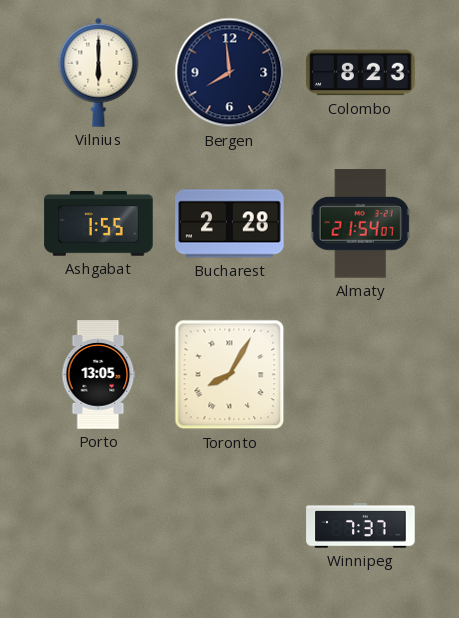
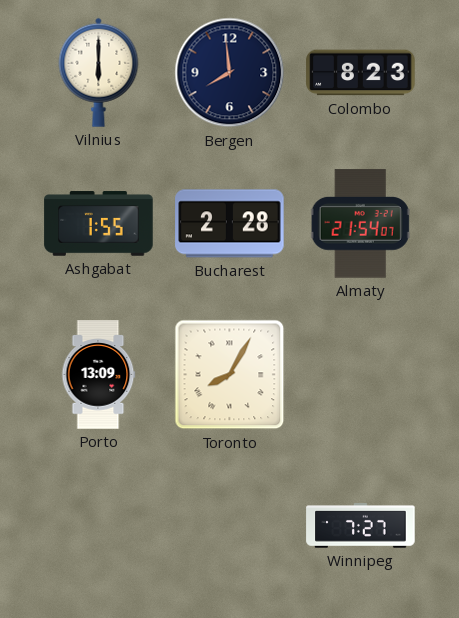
Porto: 13:05 -> 13:09
Winnipeg: 7:37 -> 7:27
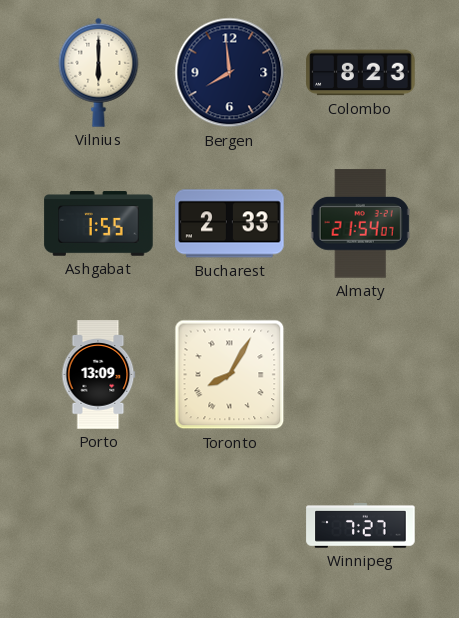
Bucharest: 2:28 -> 2:33
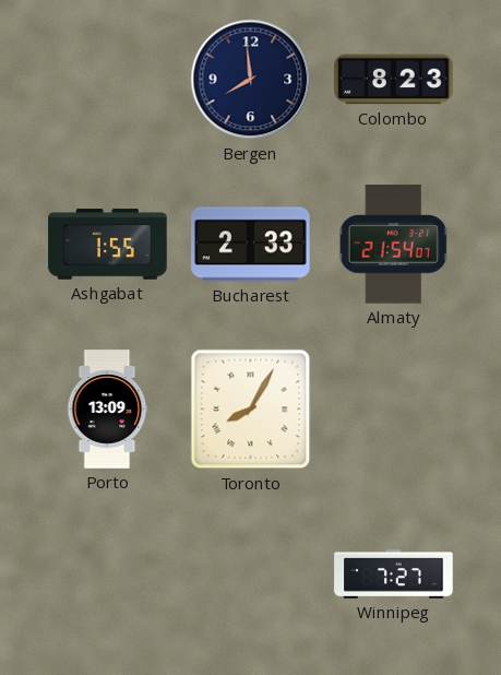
Vilnius: 6:00 -> none
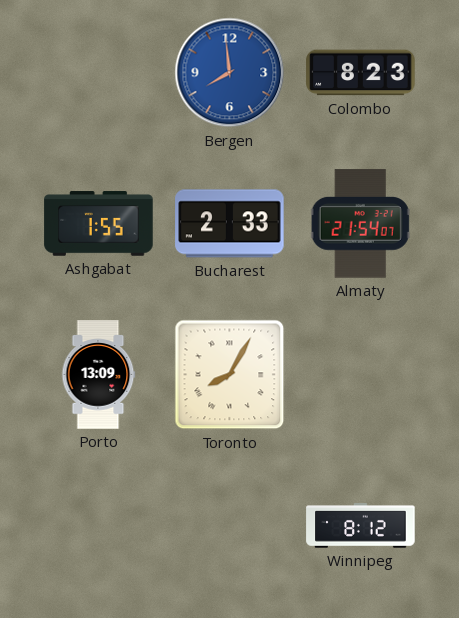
Bergen dial: navy -> blue
Winnipeg: 7:27 -> 8:12
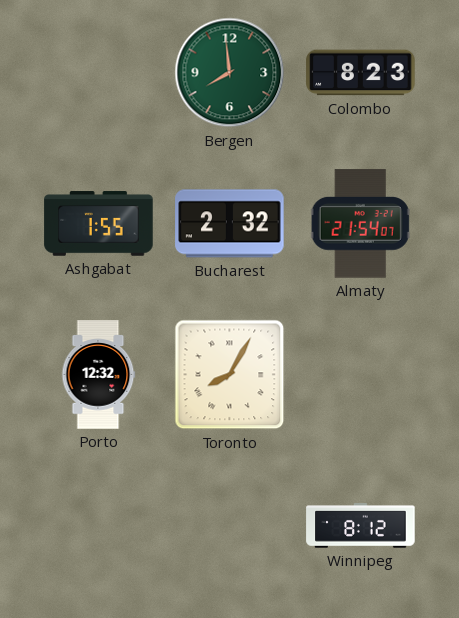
Bergen dial: blue -> green
Bucharest: 2:33 -> 2:32
Porto: 13:09 -> 12:32
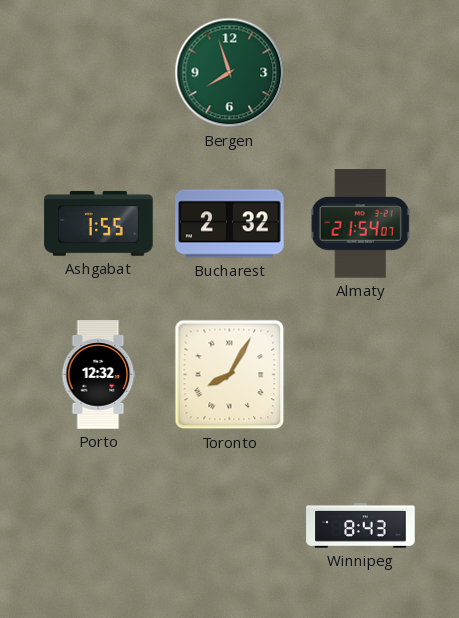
Bergen: 7:59 -> 7:57
Colombo: 8:23 -> none
Winnipeg: 8:12 -> 8:43
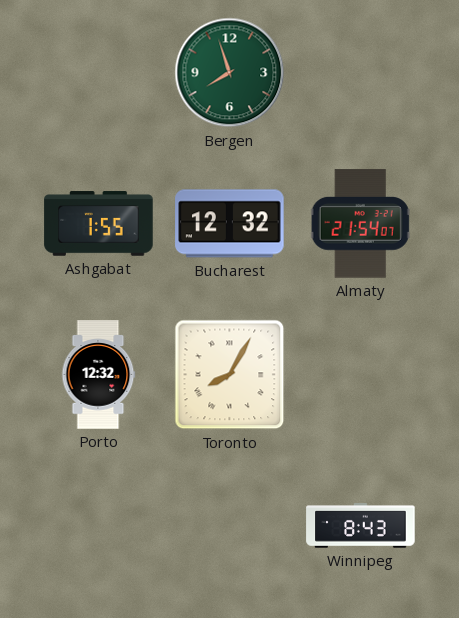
Bucharest: 2:32 -> 12:32
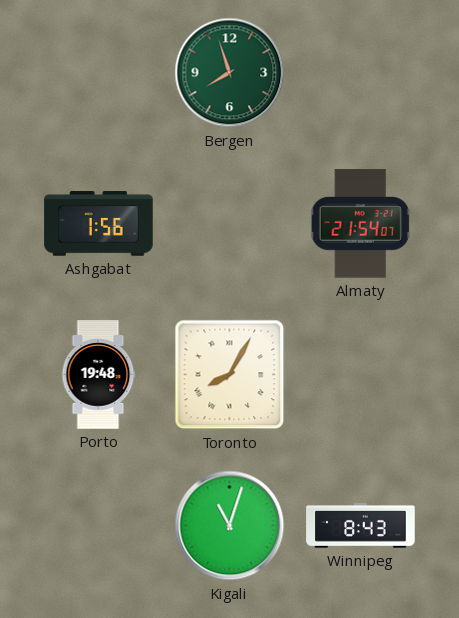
Ashgabat: 1:55 -> 1:56
Bucharest: 12:32 -> none
Porto: 12:32 -> 19:48
Kigali: none -> 11:03
